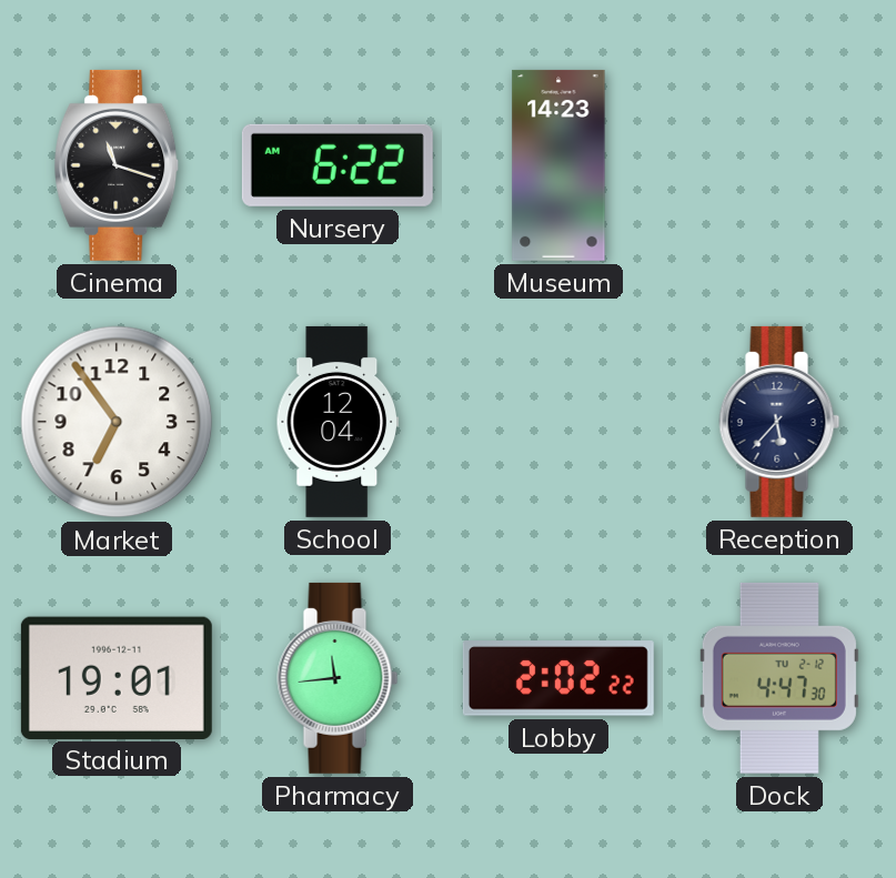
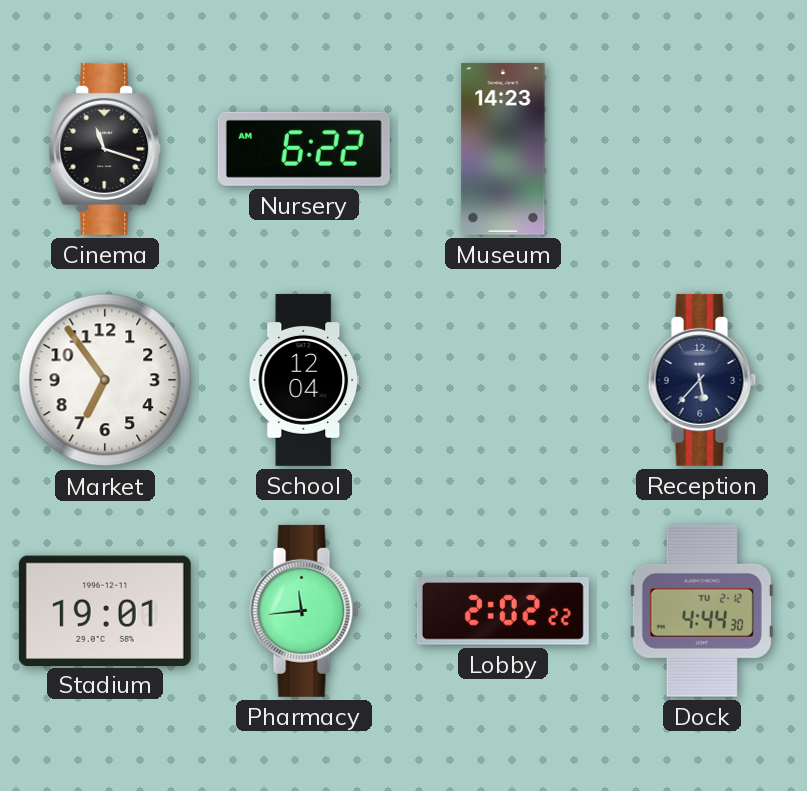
Dock: 4:47 -> 4:44
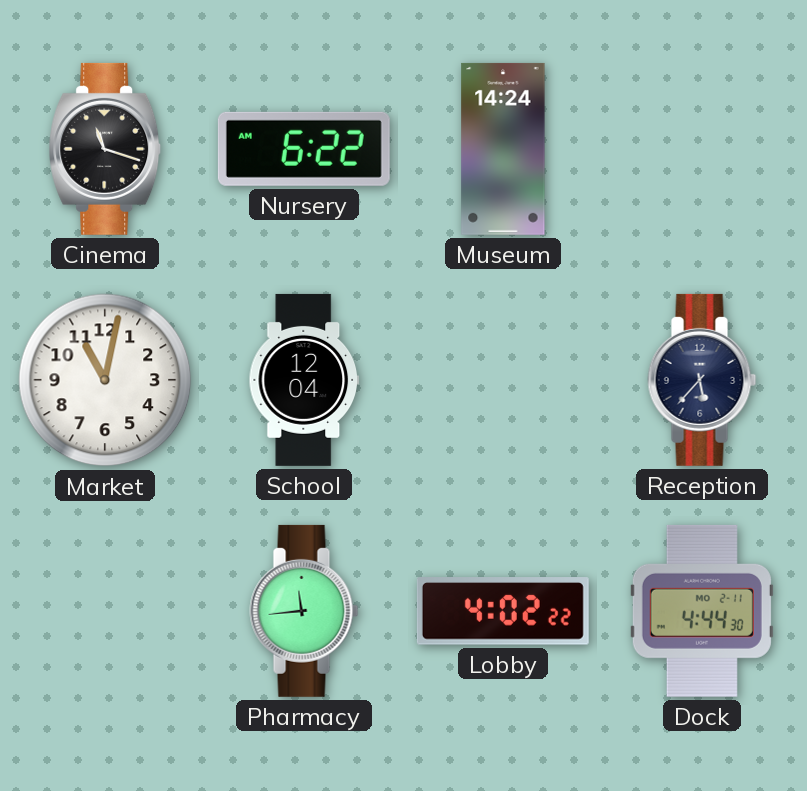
Museum: 14:23 -> 14:24
Market: 6:54 -> 11:02
Stadium: 19:01 -> none
Lobby: 2:02 -> 4:02
Dock date: TU 2-12 -> MO 2-11
